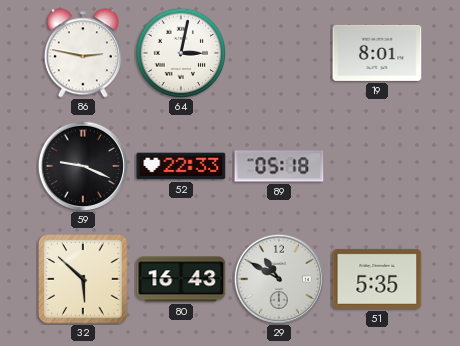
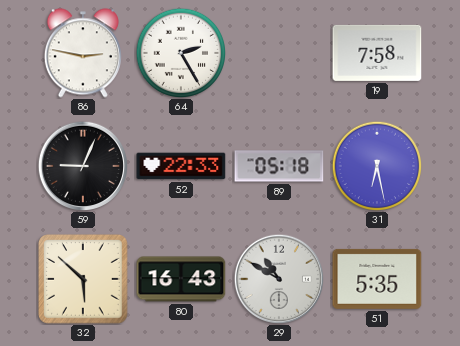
64: 3:02 -> 2:25
19: 8:01 -> 7:58
59: 9:19 -> 9:04
31: none -> 6:28
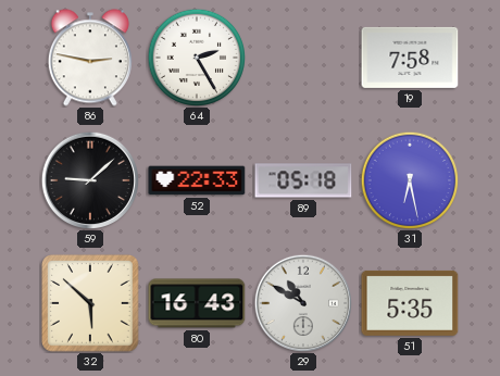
59: 9:04 -> 9:08
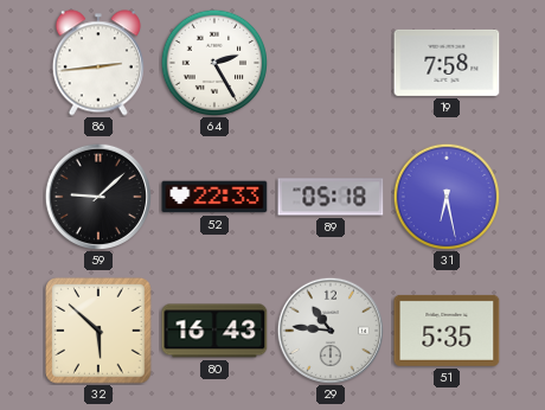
86: 2:47 -> 2:44
29: 10:50 -> 10:46
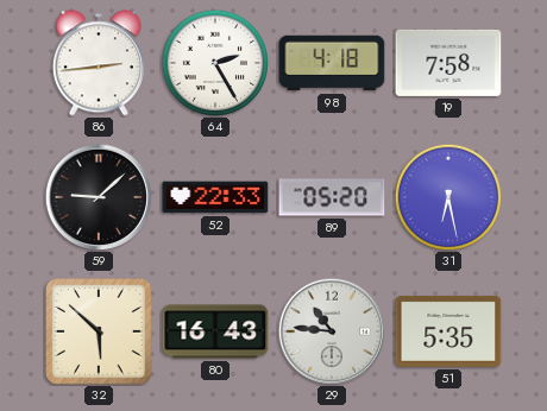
98: none -> 4:18
89: 05:18 -> 05:20
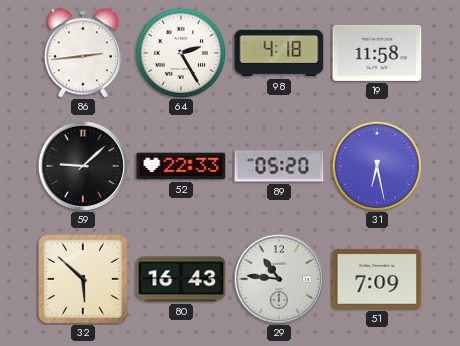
19: 7:58 -> 11:58
51: 5:35 -> 7:09
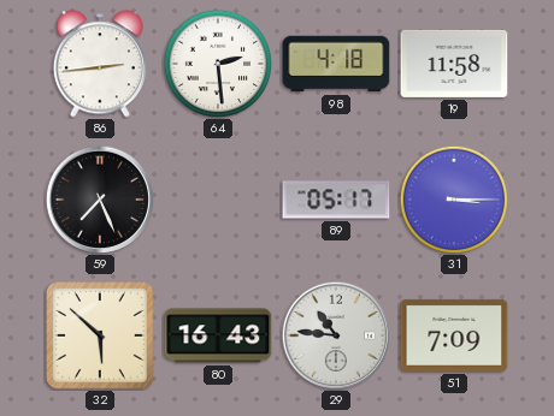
64: 2:25 -> 2:29
59: 9:08 -> 7:26
52: 22:33 -> none
89: 05:20 -> 05:17
31: 6:28 -> 3:15
